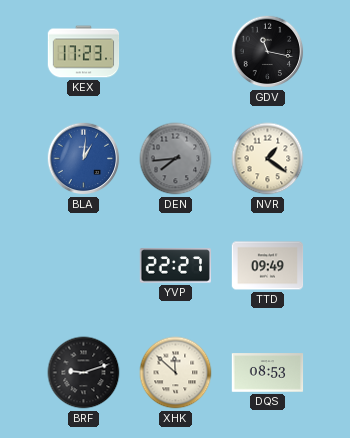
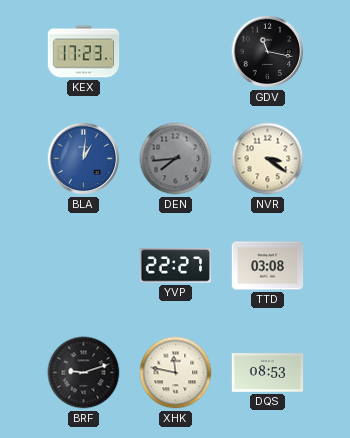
NVR: 1:21 -> 3:21
TTD: 09:49 -> 03:08
XHK: 11:52 -> 11:47
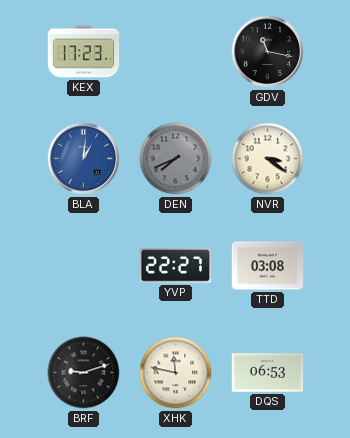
DEN: 7:44 -> 7:41
DQS: 08:53 -> 06:53
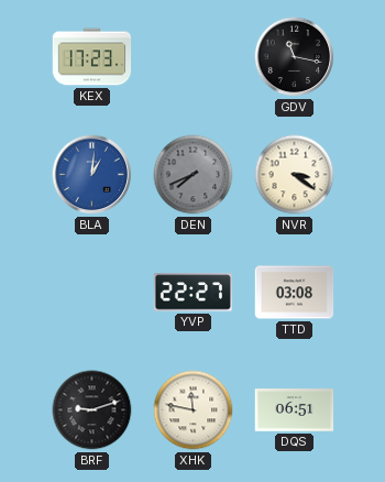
DQS: 06:53 -> 06:51
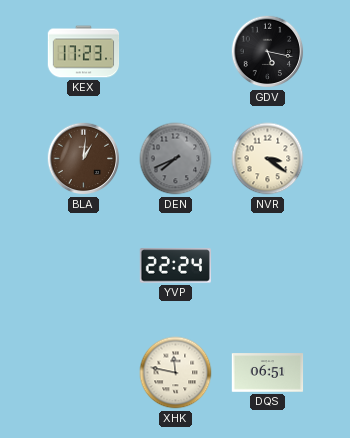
GDV: 11:17 -> 5:17
BLA dial: blue -> brown
YVP: 22:27 -> 22:24
TTD: 03:08 -> none
BRF: 9:12 -> none
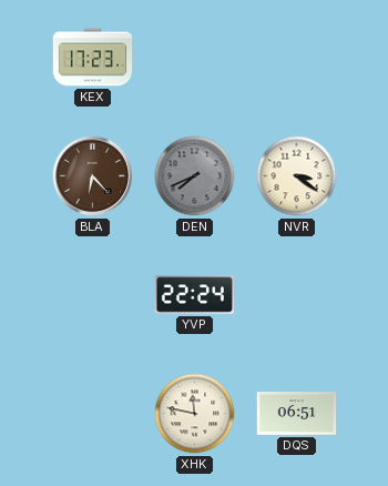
GDV: 5:17 -> none
BLA: 1:01 -> 6:23
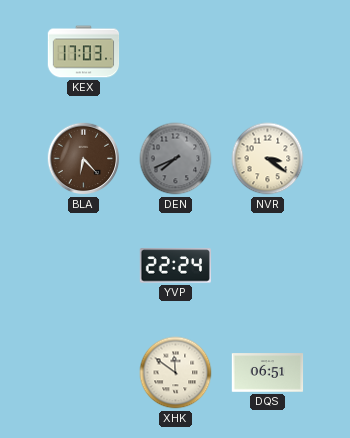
KEX: 17:23 -> 17:03
XHK: 11:47 -> 11:51
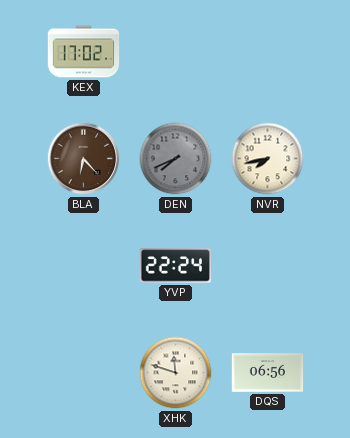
KEX: 17:03 -> 17:02
NVR: 3:21 -> 7:43
XHK: 11:51 -> 11:48
DQS: 06:51 -> 06:56
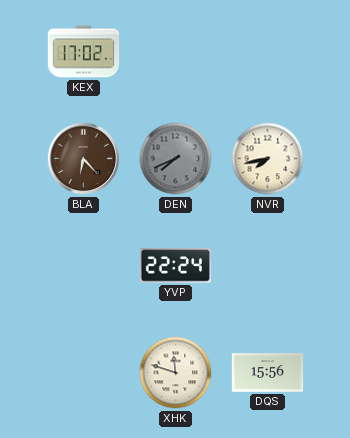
DQS: 06:56 -> 15:56
